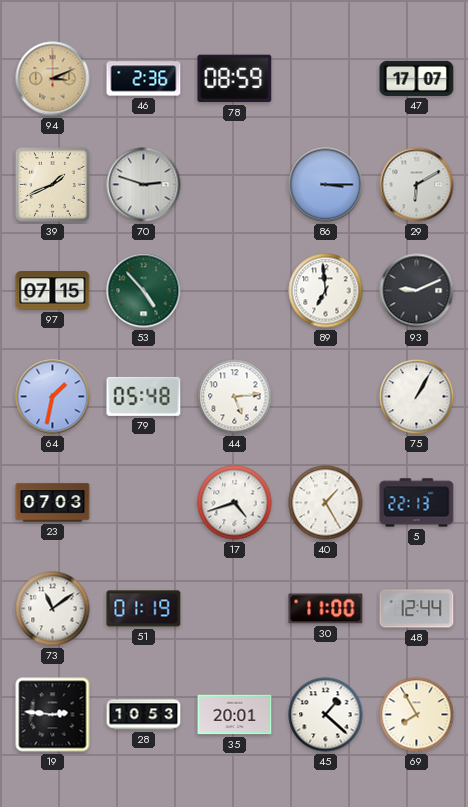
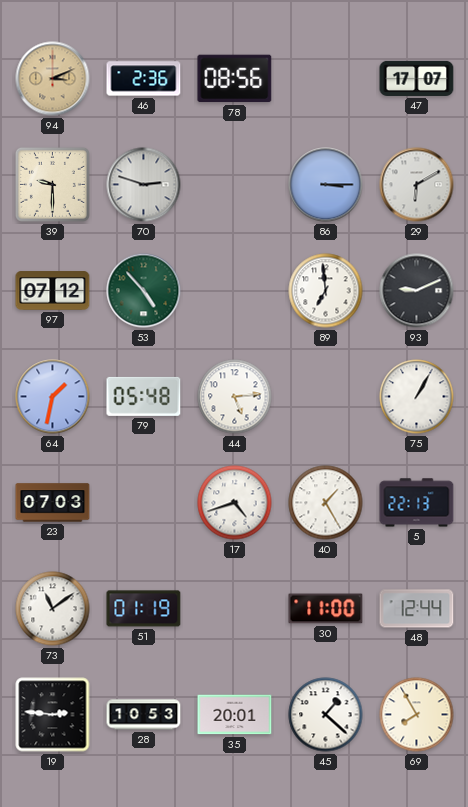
78: 08:59 -> 08:56
39: 1:41 -> 9:30
97: 07:15 -> 07:12
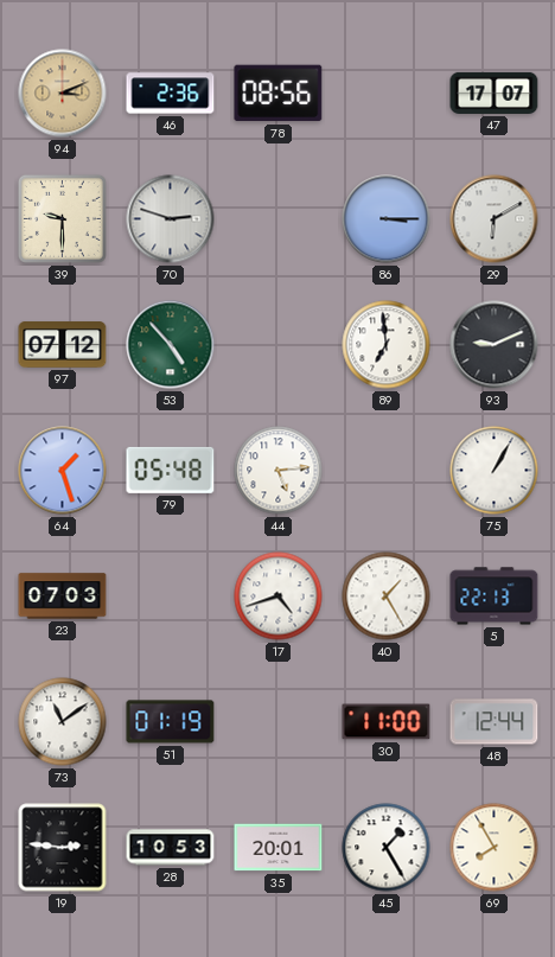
64: 1:32 -> 1:27
45: 1:22 -> 1:25
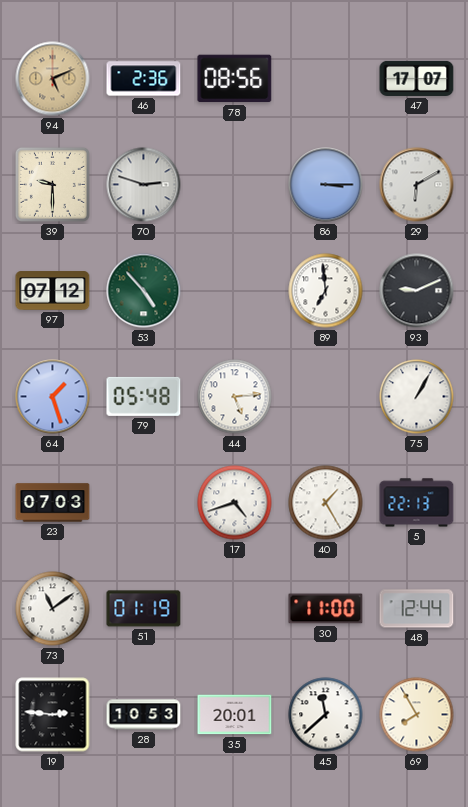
94: 3:11 -> 5:11
45: 1:25 -> 11:38
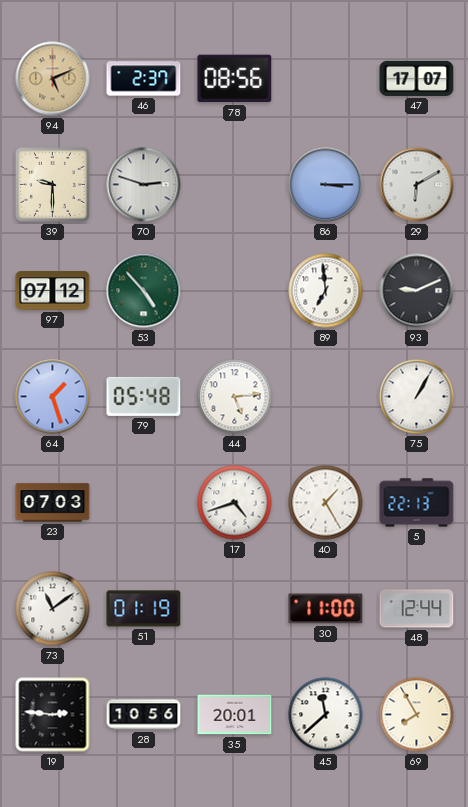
46: 2:36 -> 2:37
28: 10:53 -> 10:56
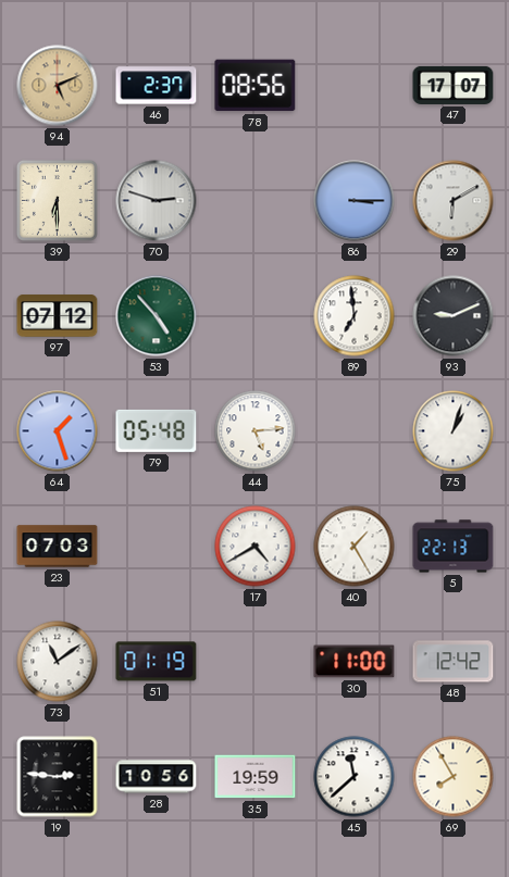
39: 9:30 -> 6:30
75: 1:05 -> 1:03
17: 4:42 -> 4:40
48: 12:44 -> 12:42
35: 20:01 -> 19:59
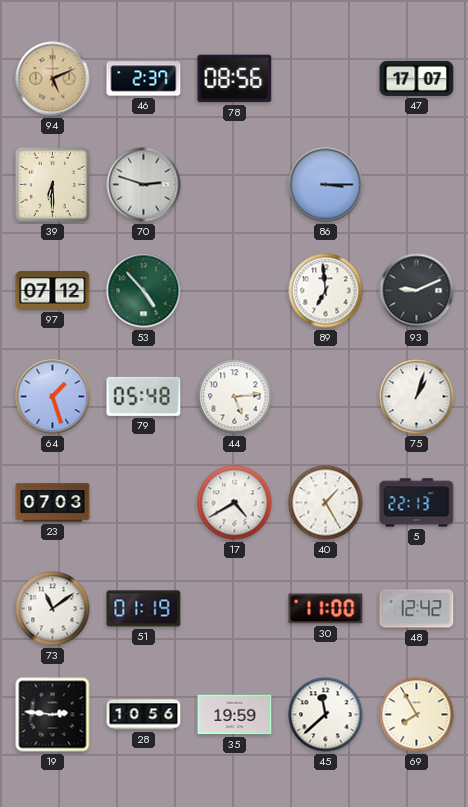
29: 6:10 -> none
